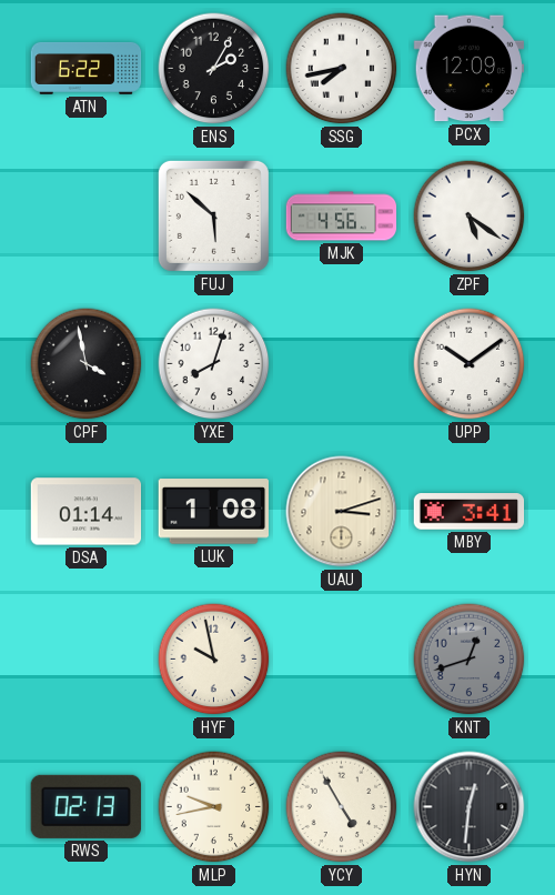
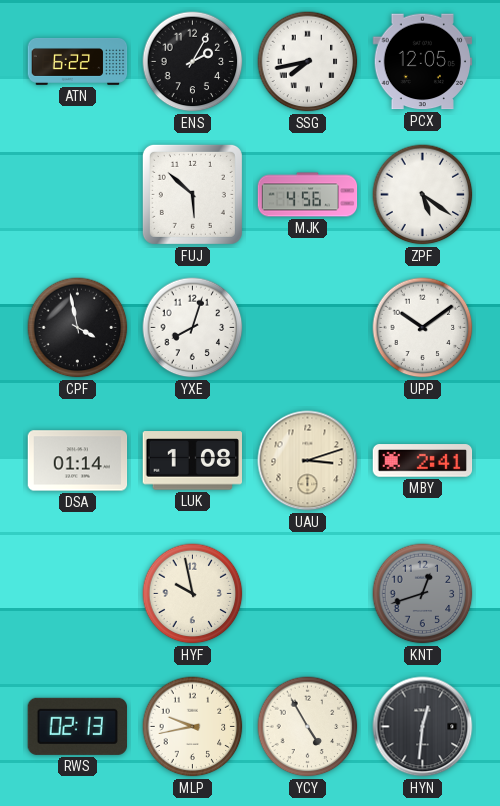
PCX: 12:09 -> 12:05
MBY: 3:41 -> 2:41
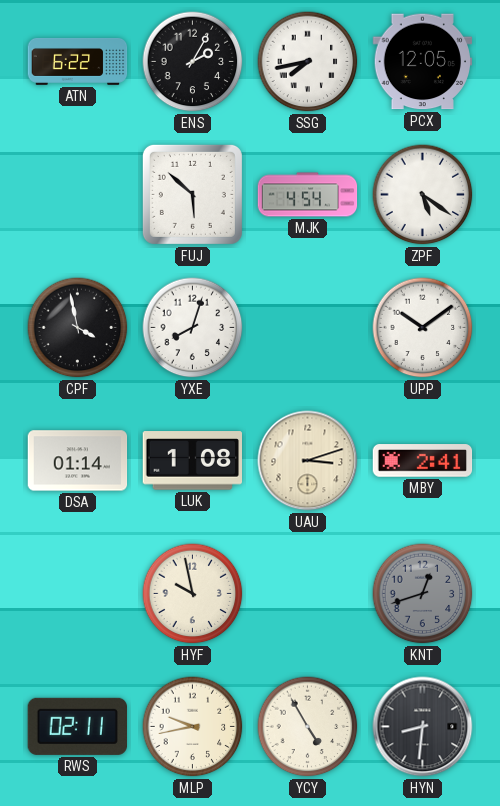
MJK: 4:56 -> 4:54
RWS: 02:13 -> 02:11
HYN: 12:31 -> 8:31
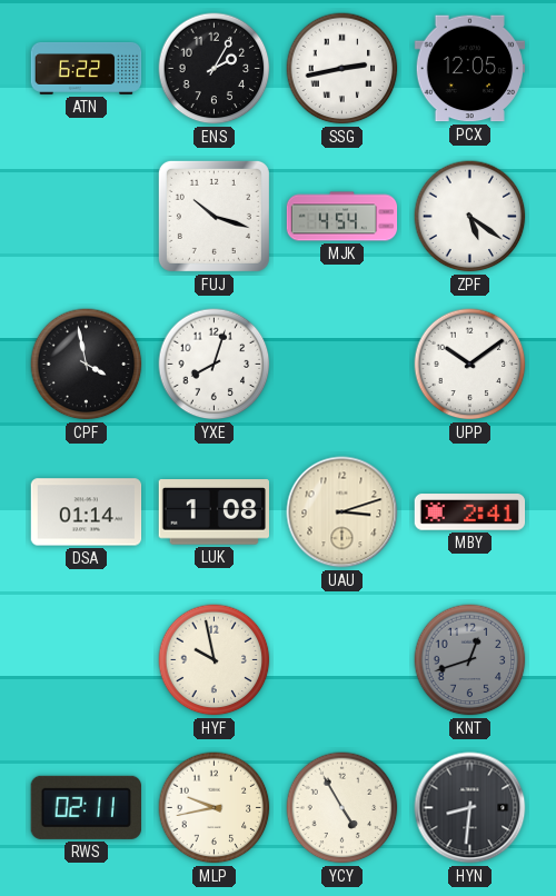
SSG: 7:43 -> 2:43
FUJ: 5:52 -> 10:18
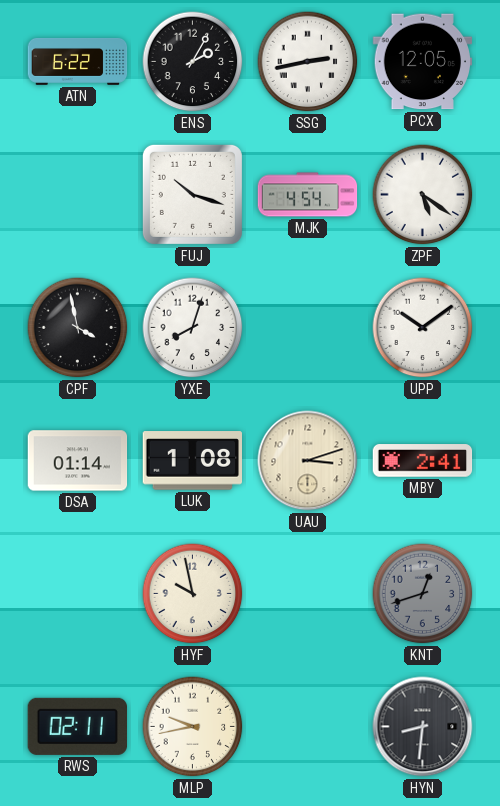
YCY: 4:55 -> none
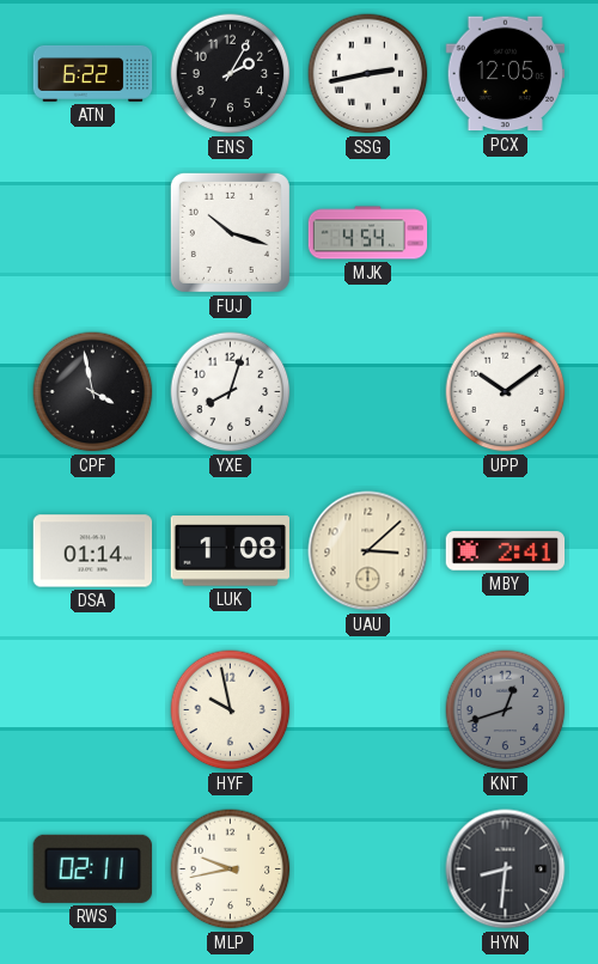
ZPF: 5:21 -> none
UAU: 3:12 -> 3:08
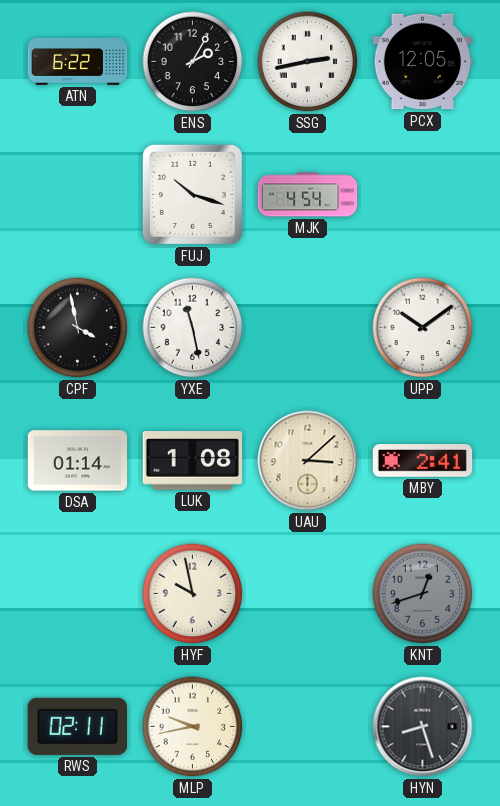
YXE: 8:03 -> 11:28
HYN: 8:31 -> 8:27
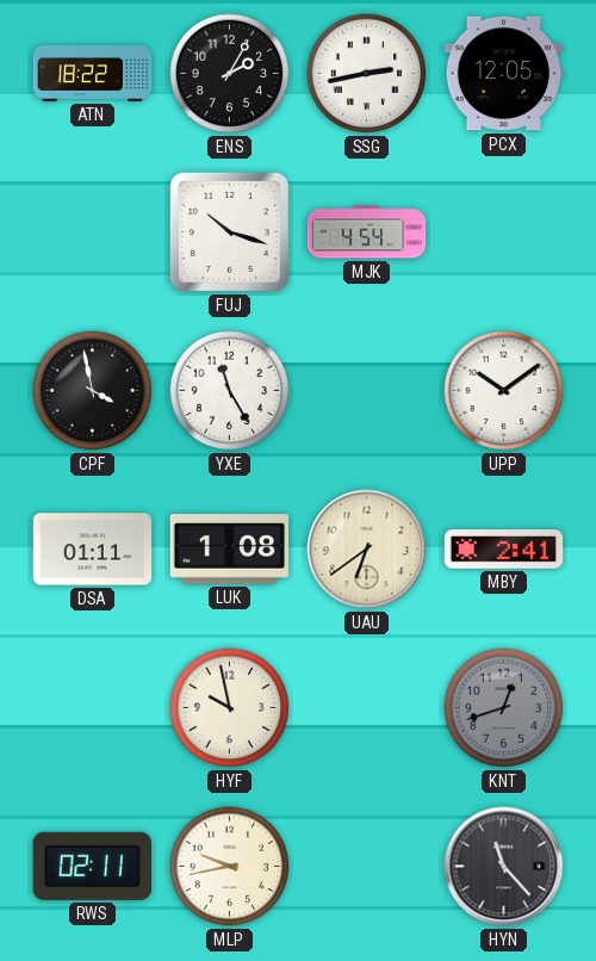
ATN: 6:22 -> 18:22
YXE: 11:28 -> 11:25
DSA: 01:14 -> 01:11
UAU: 3:08 -> 6:39
HYN: 8:27 -> 11:23
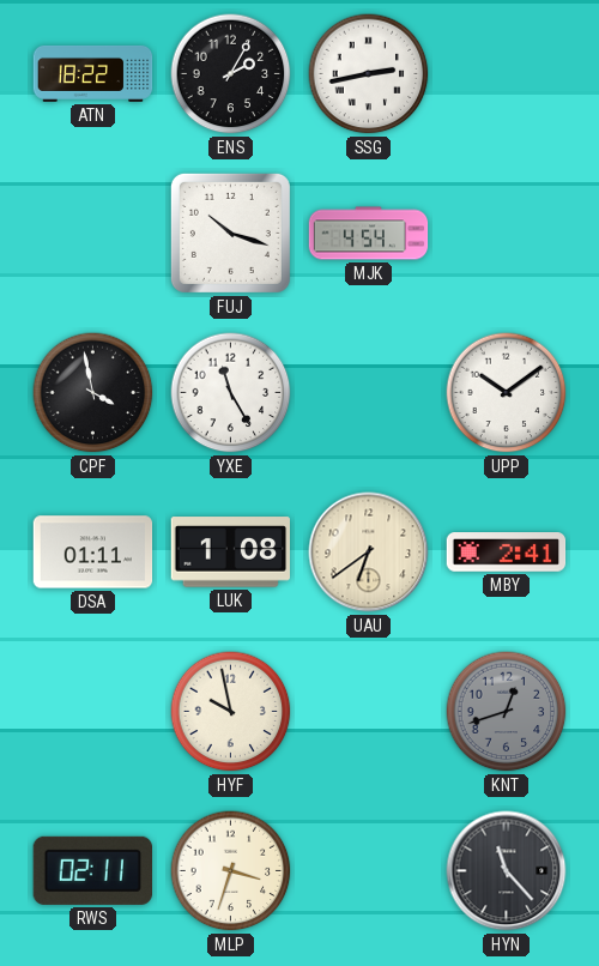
PCX: 12:05 -> none
MLP: 9:43 -> 3:33
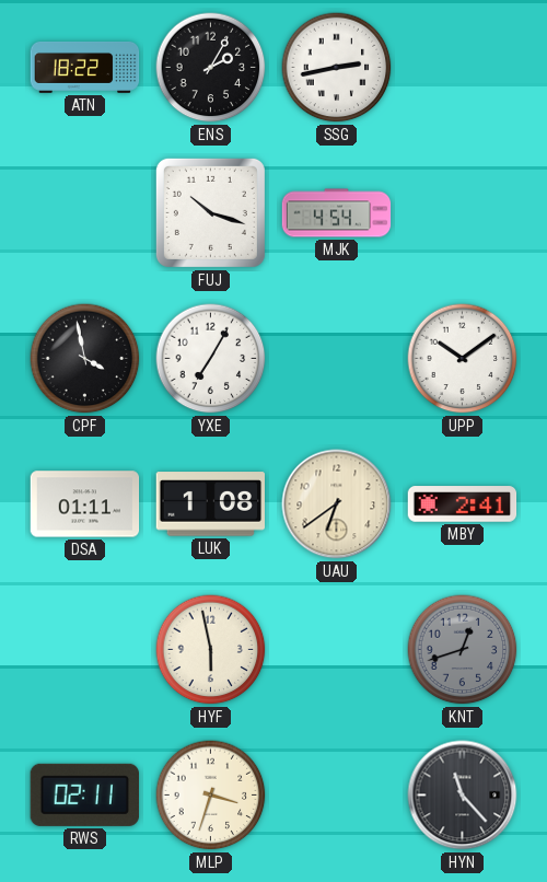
YXE: 11:25 -> 7:05
HYF: 9:58 -> 5:58
